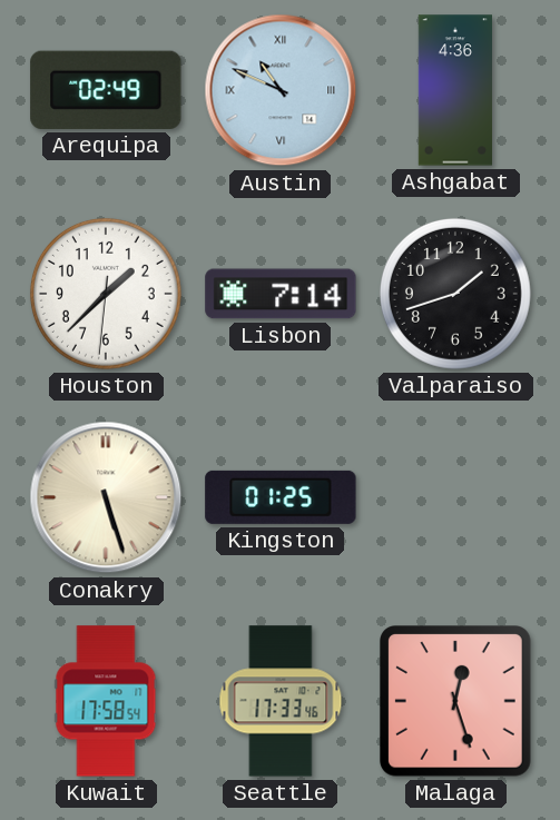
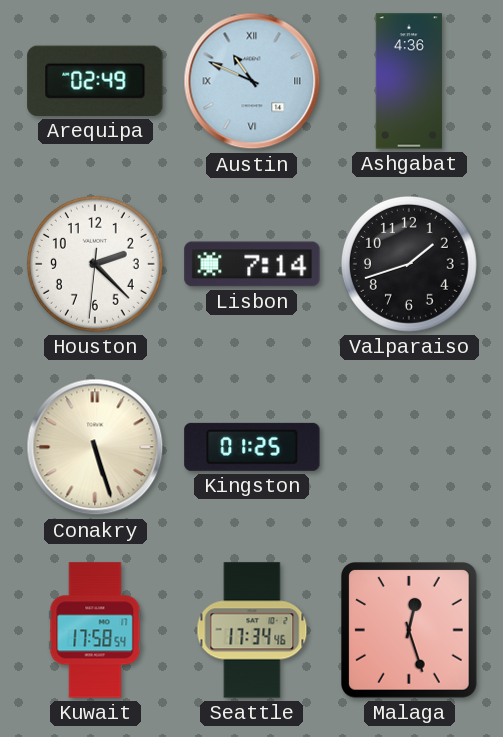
Houston: 1:37 -> 2:22
Seattle: 17:33 -> 17:34
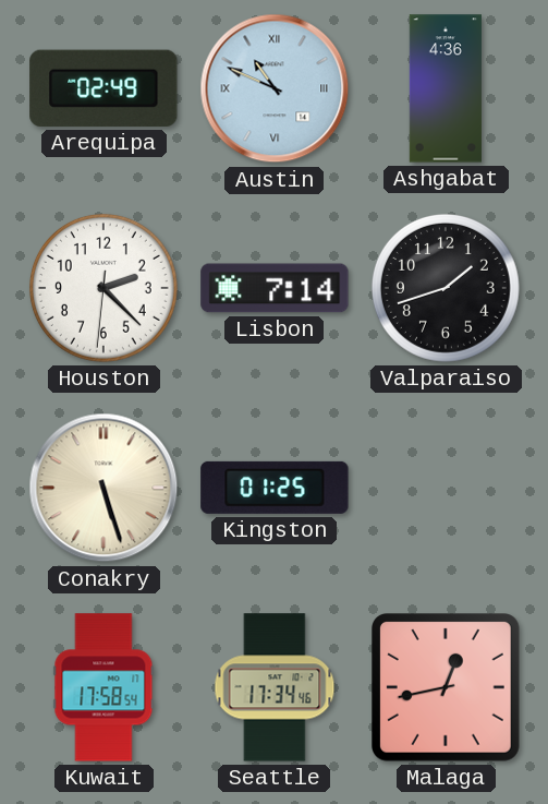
Malaga: 12:27 -> 12:43
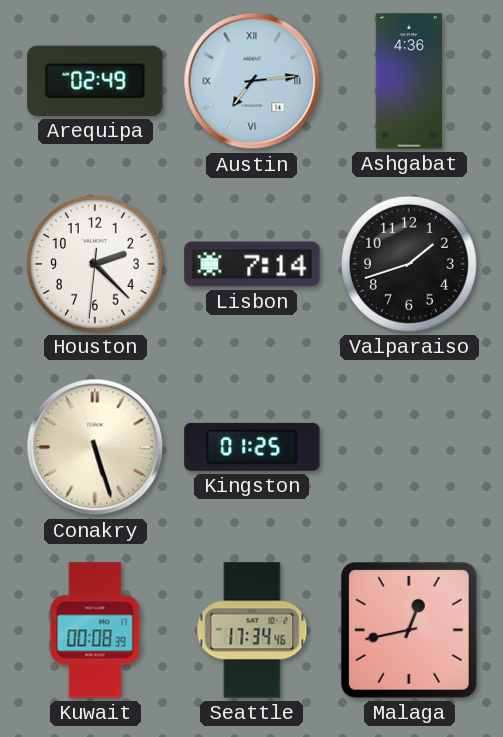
Austin: 10:49 -> 7:14
Kuwait: 17:58 -> 00:08
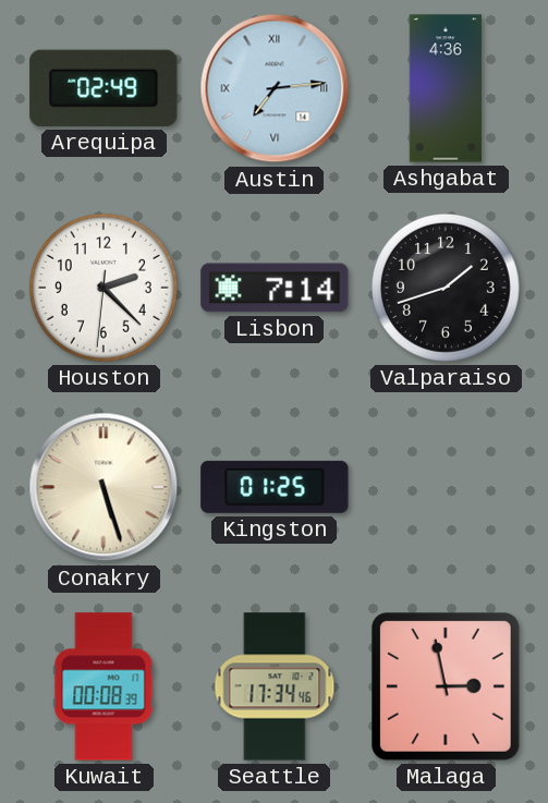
Malaga: 12:43 -> 2:58
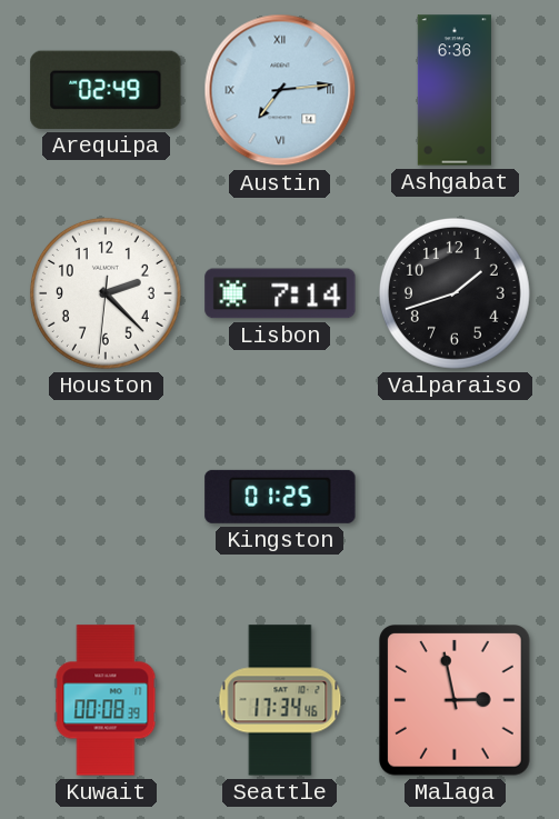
Ashgabat: 4:36 -> 6:36
Conakry: 5:27 -> none
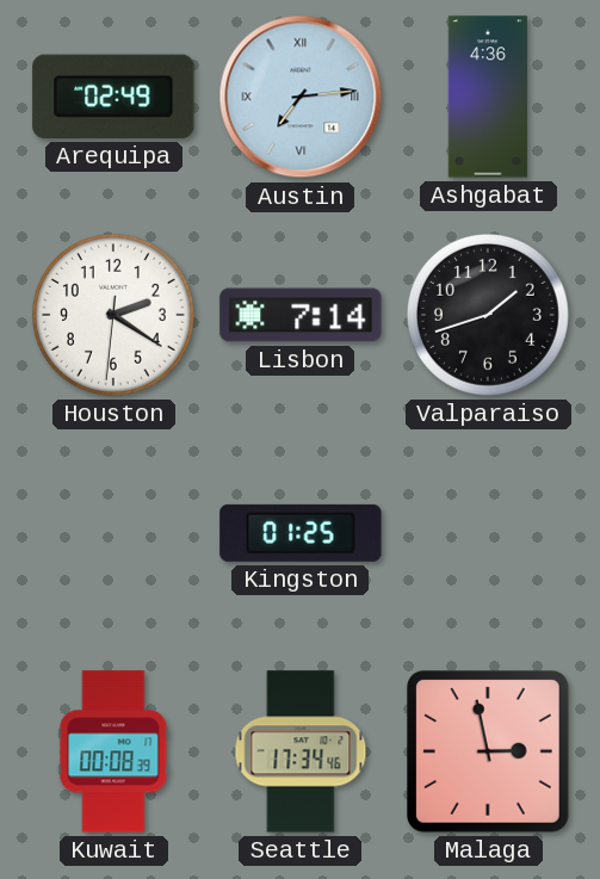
Ashgabat: 6:36 -> 4:36
Houston: 2:22 -> 2:20
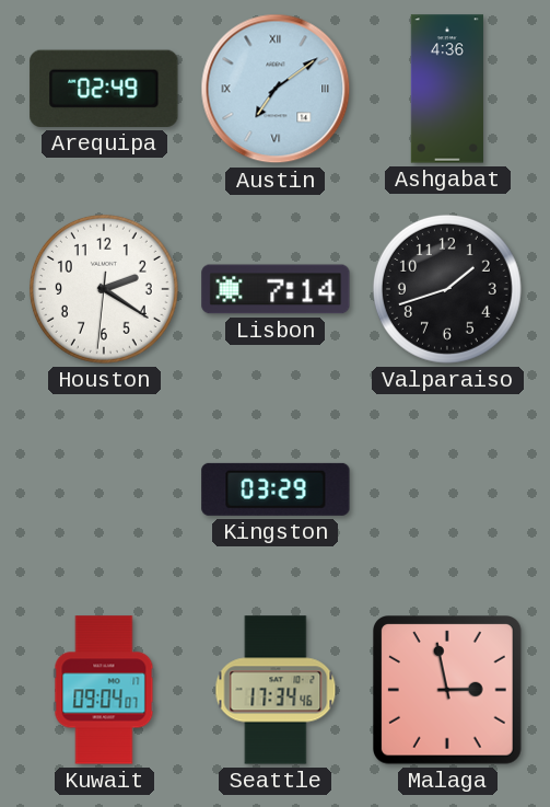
Austin: 7:14 -> 7:09
Kingston: 01:25 -> 03:29
Kuwait: 00:08 -> 09:04
